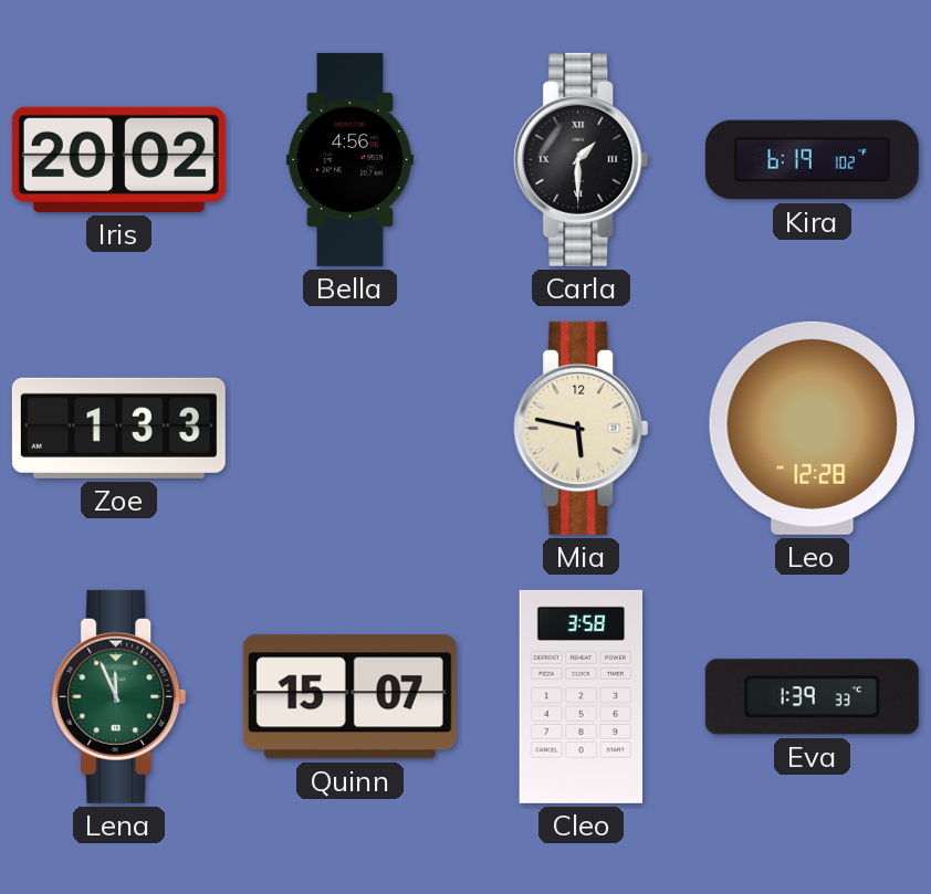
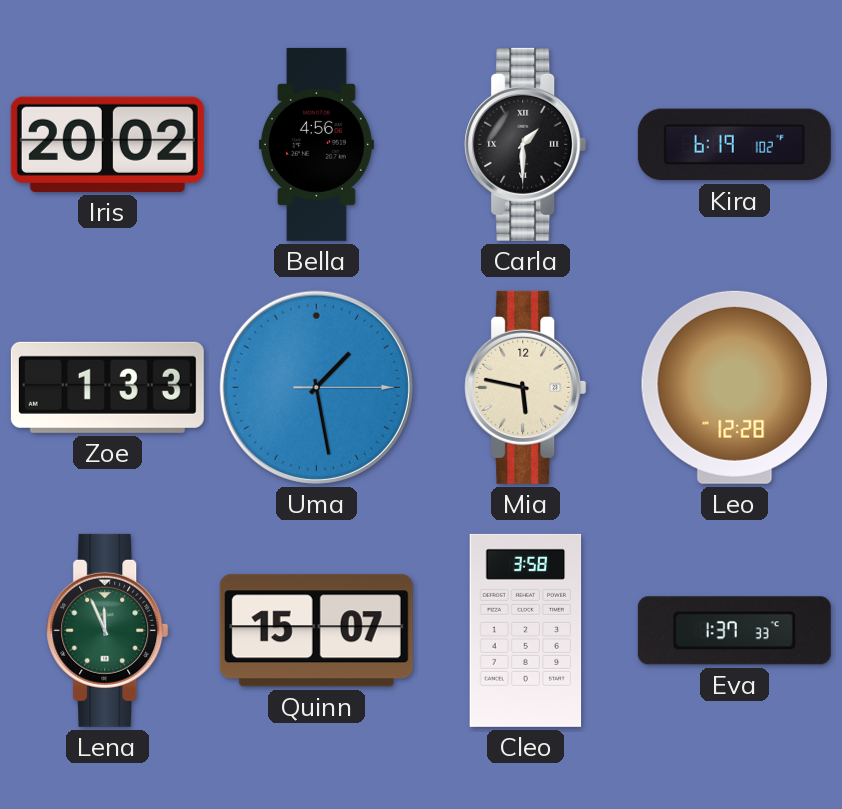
Uma: none -> 1:28
Eva: 1:39 -> 1:37
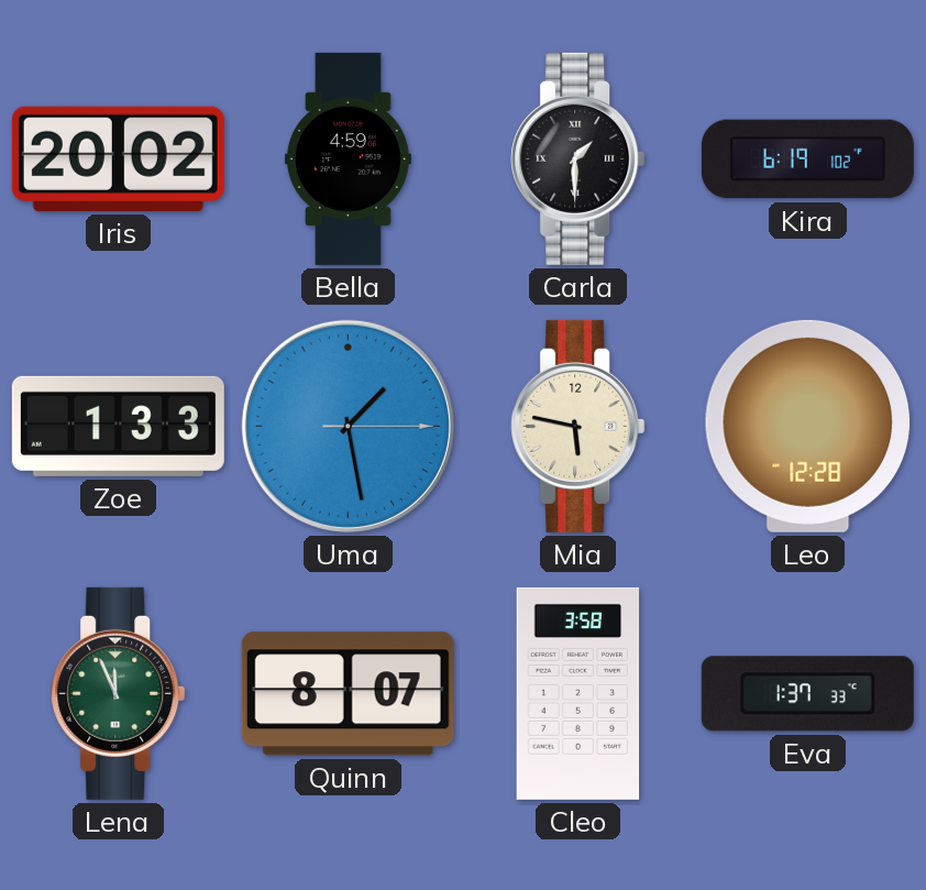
Bella: 4:56 -> 4:59
Quinn: 15:07 -> 8:07
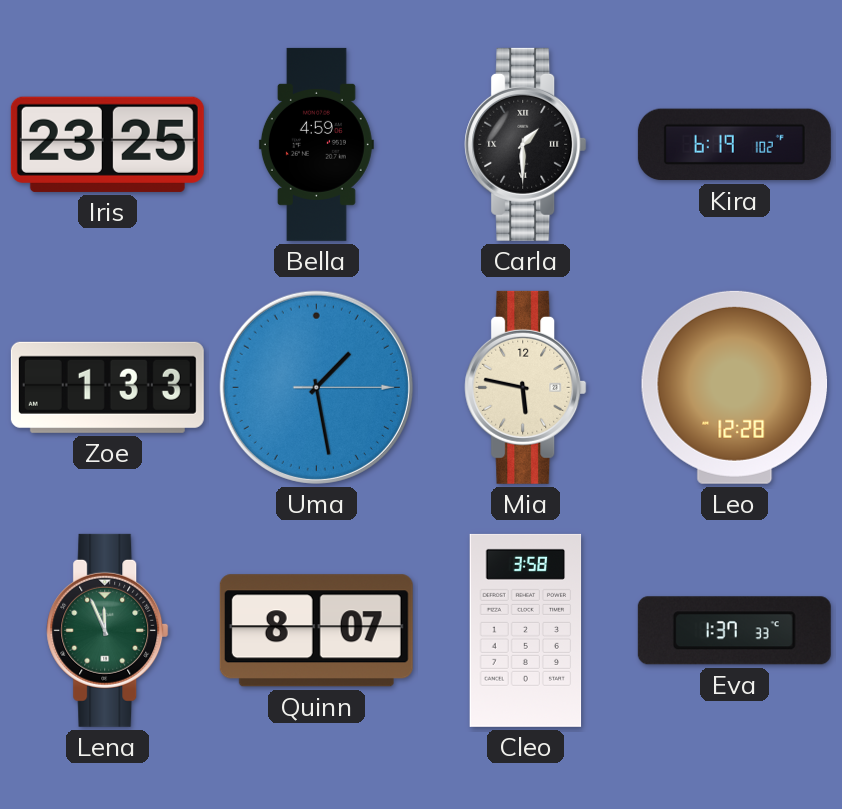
Iris: 20:02 -> 23:25
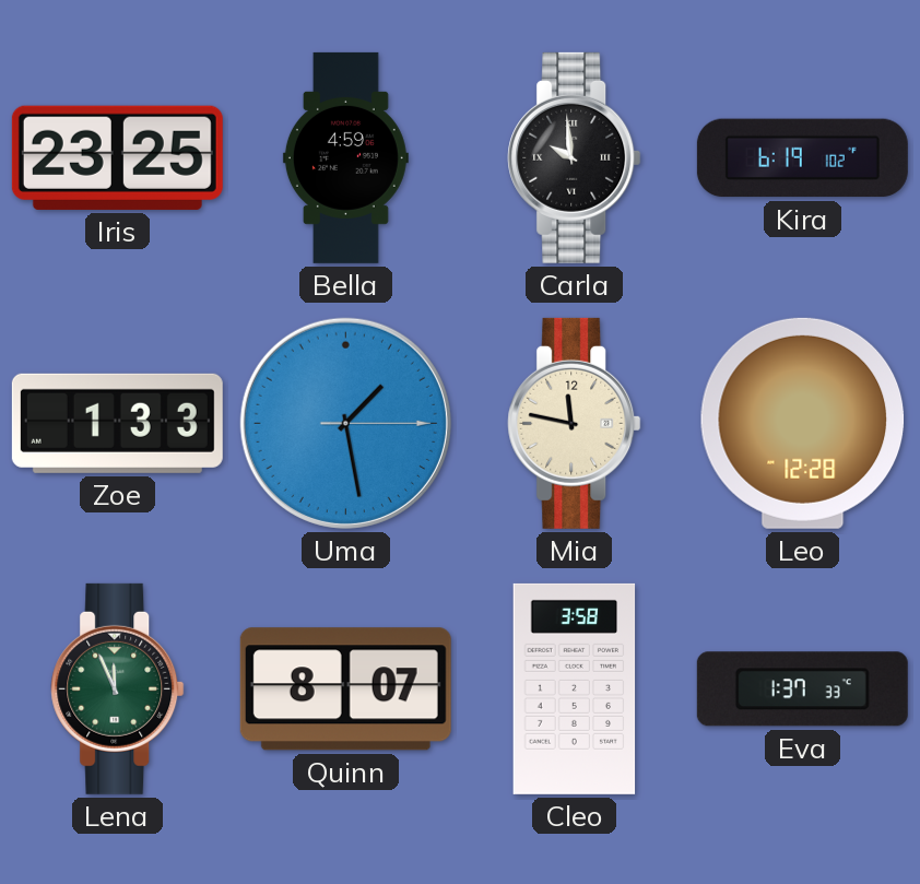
Carla: 1:30 -> 9:59
Mia: 5:47 -> 11:47
